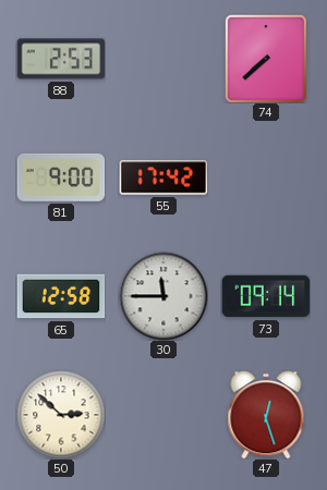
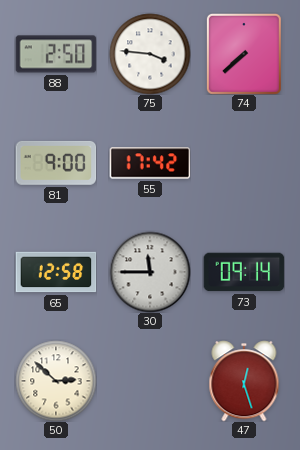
88: 2:53 -> 2:50
75: none -> 3:46
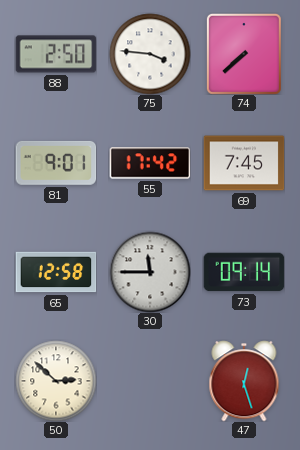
81: 9:00 -> 9:01
69: none -> 7:45
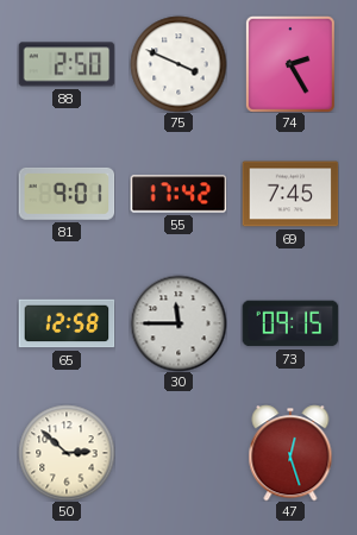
75: 3:46 -> 3:49
74: 7:38 -> 2:25
73: 09:14 -> 09:15
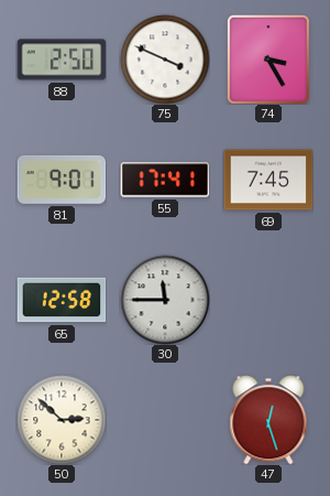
74: 2:25 -> 3:25
55: 17:42 -> 17:41
73: 09:15 -> none
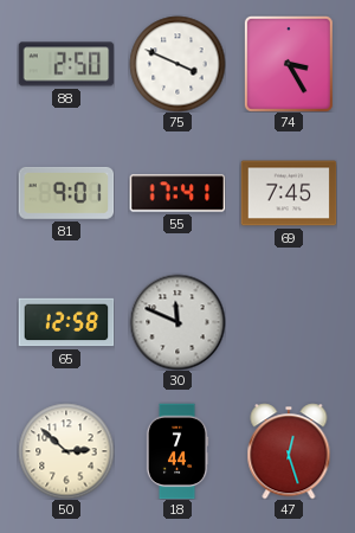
30: 11:45 -> 11:49
18: none -> 7:44
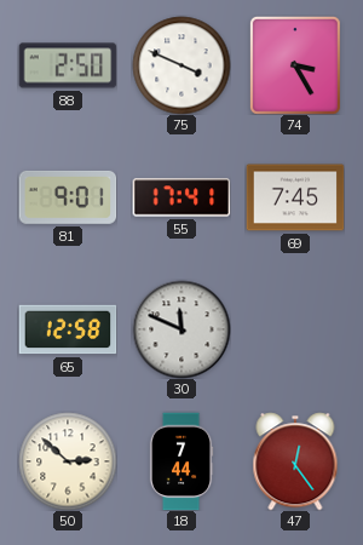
47: 12:27 -> 12:24
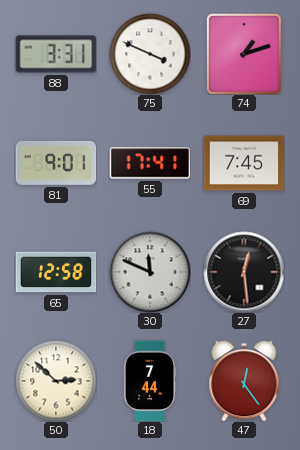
88: 2:50 -> 3:31
74: 3:25 -> 1:12
27: none -> 12:29
